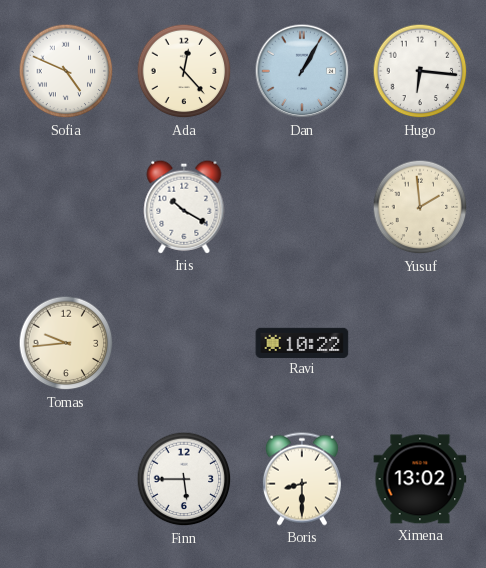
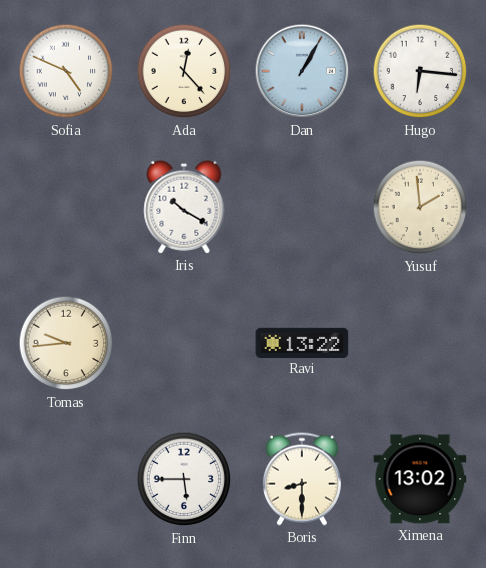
Ravi: 10:22 -> 13:22
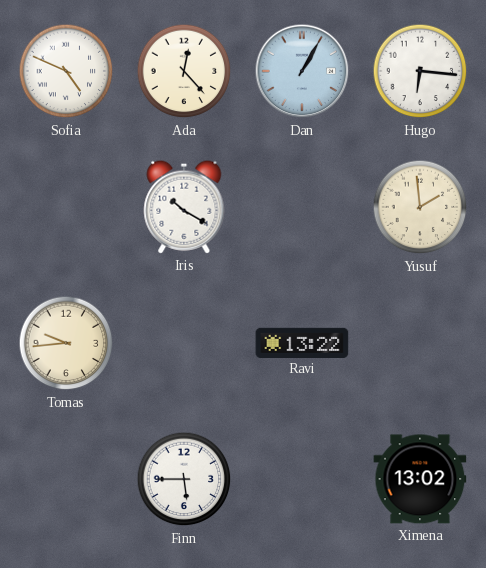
Boris: 8:30 -> none
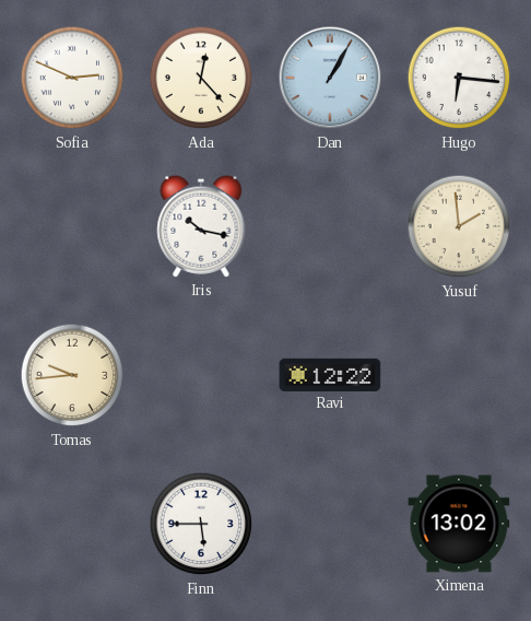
Sofia: 4:49 -> 2:49
Iris: 10:20 -> 10:17
Ravi: 13:22 -> 12:22
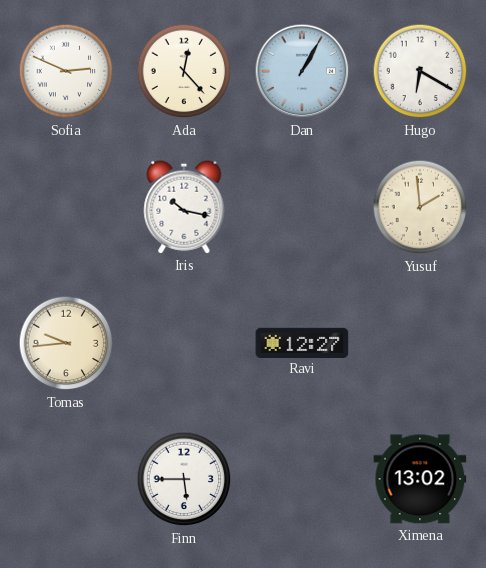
Hugo: 6:16 -> 6:20
Ravi: 12:22 -> 12:27
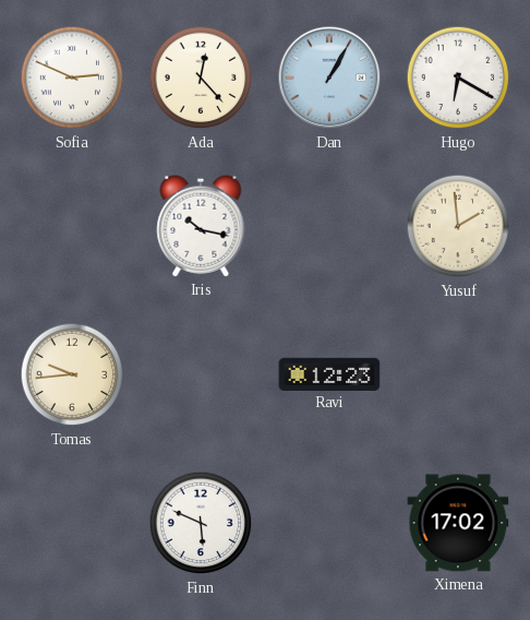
Ravi: 12:27 -> 12:23
Finn: 5:45 -> 5:49
Ximena: 13:02 -> 17:02
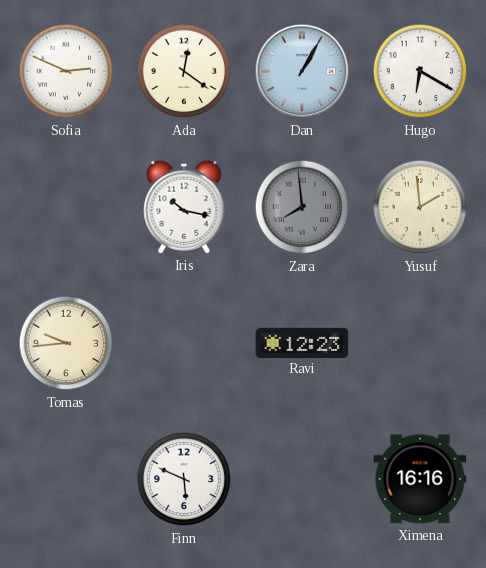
Ada: 12:23 -> 12:21
Zara: none -> 7:59
Ximena: 17:02 -> 16:16
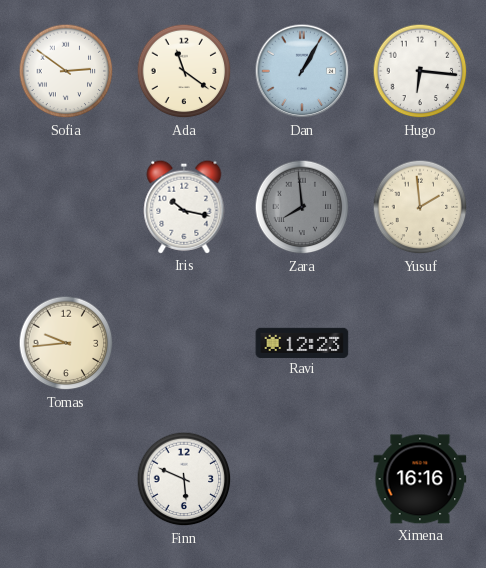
Sofia: 2:49 -> 2:51
Ada: 12:21 -> 11:21
Hugo: 6:20 -> 6:16
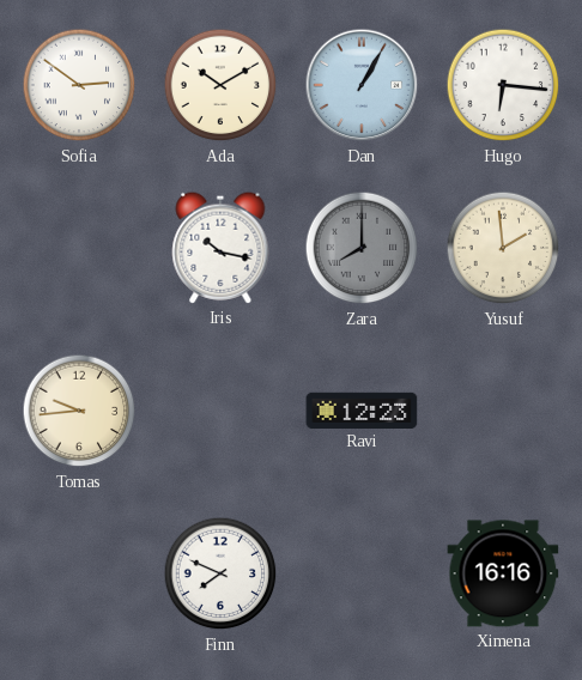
Ada: 11:21 -> 10:10
Zara: 7:59 -> 8:00
Finn: 5:49 -> 7:49
